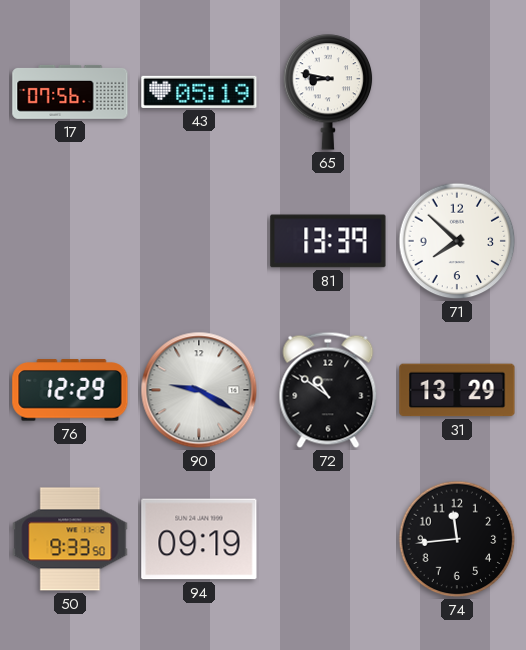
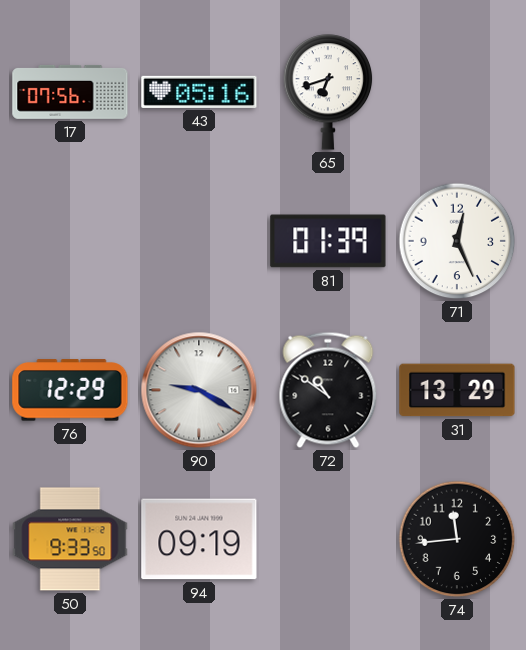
43: 05:19 -> 05:16
65: 8:47 -> 6:42
81: 13:39 -> 01:39
71: 7:52 -> 12:26
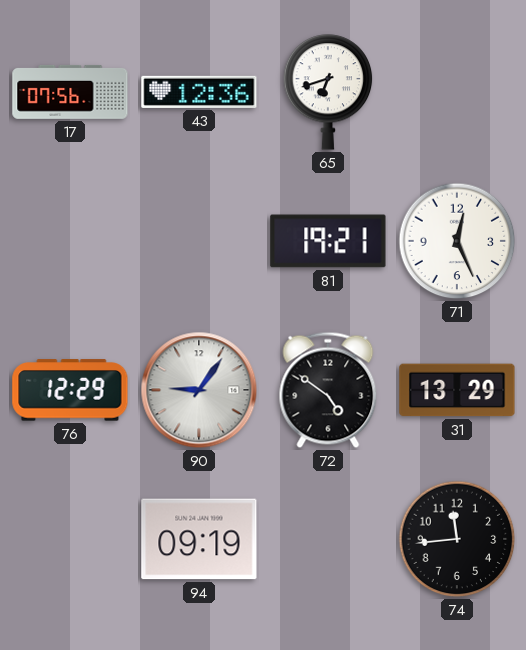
43: 05:16 -> 12:36
81: 01:39 -> 19:21
90: 9:20 -> 9:06
72: 10:51 -> 4:51
50: 9:33 -> none
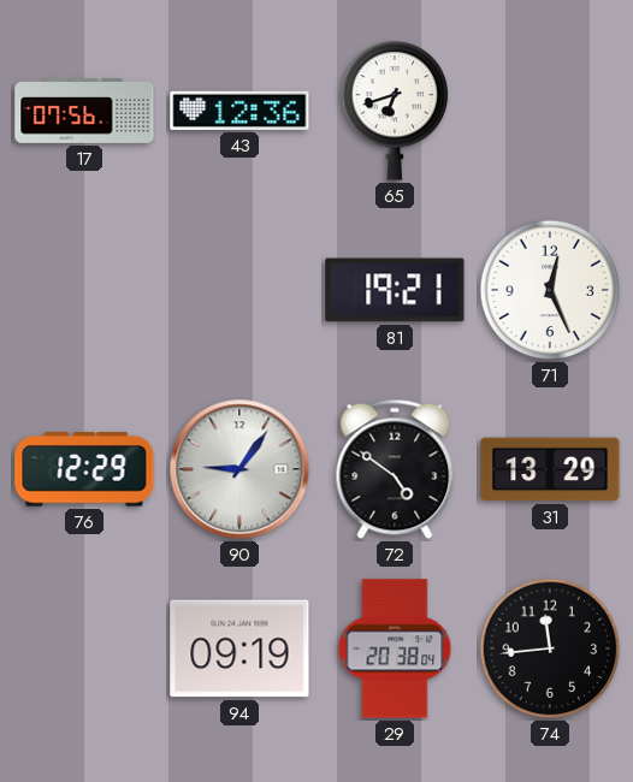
29: none -> 20:38
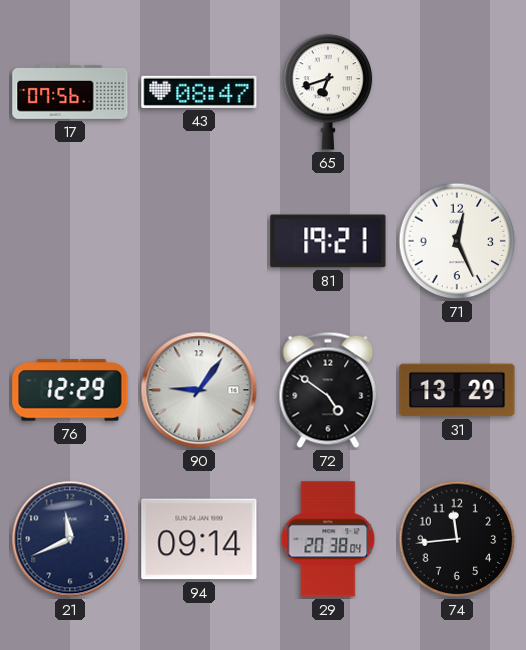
43: 12:36 -> 08:47
21: none -> 11:41
94: 09:19 -> 09:14
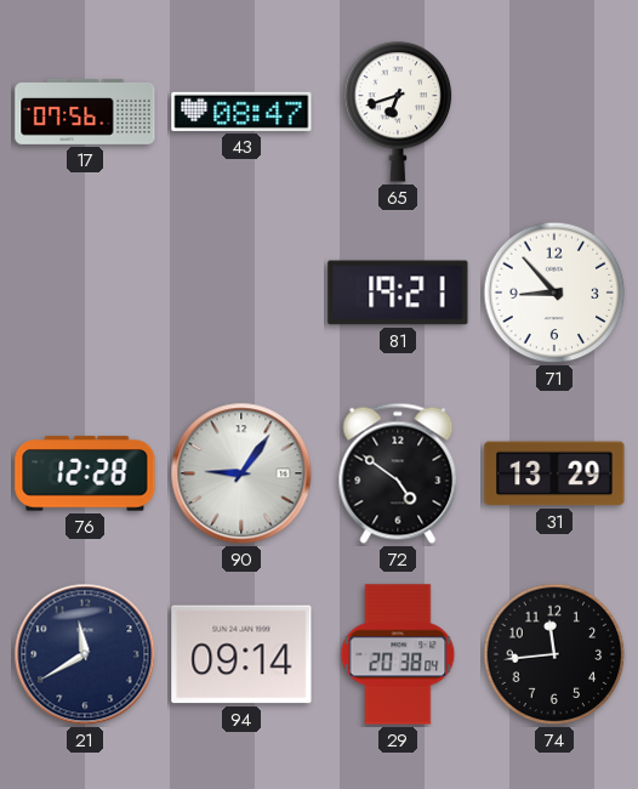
71: 12:26 -> 8:53
76: 12:29 -> 12:28
21: 11:41 -> 11:40
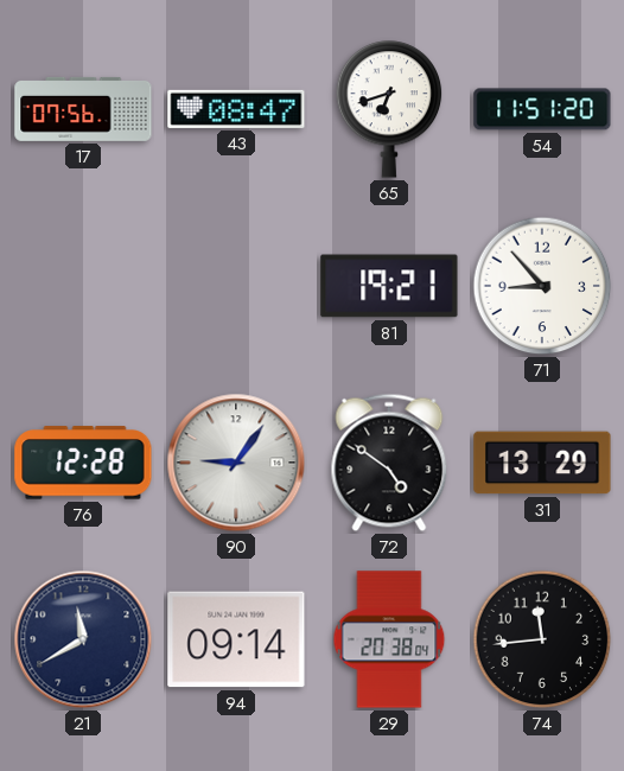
54: none -> 11:51
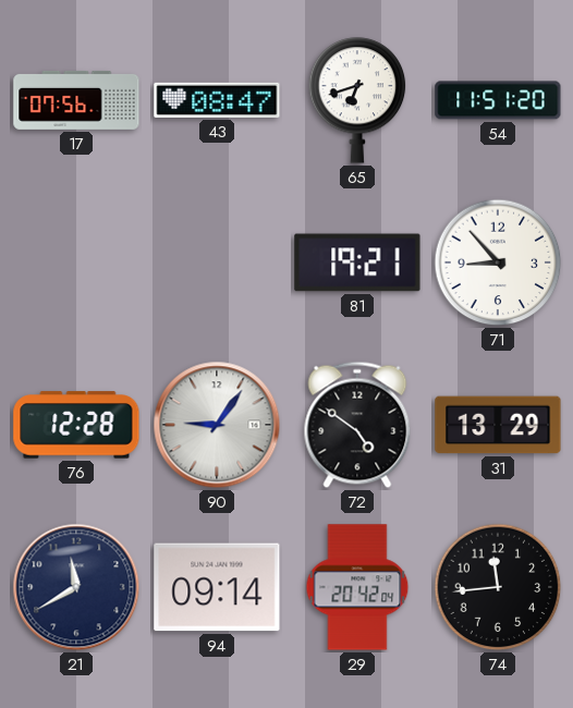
29: 20:38 -> 20:42
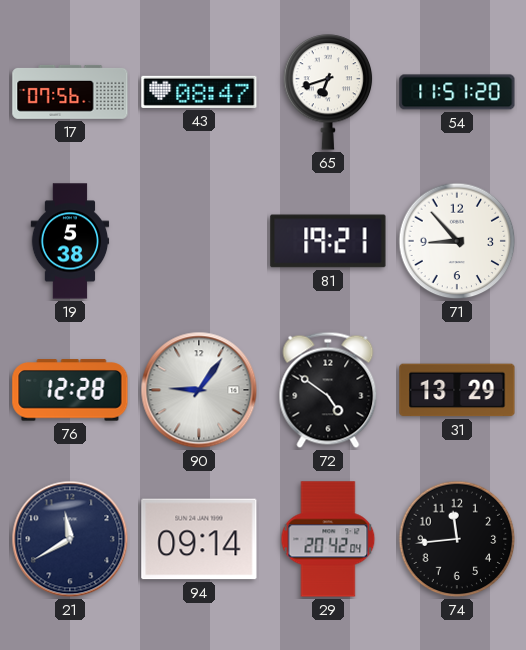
19: none -> 5:38
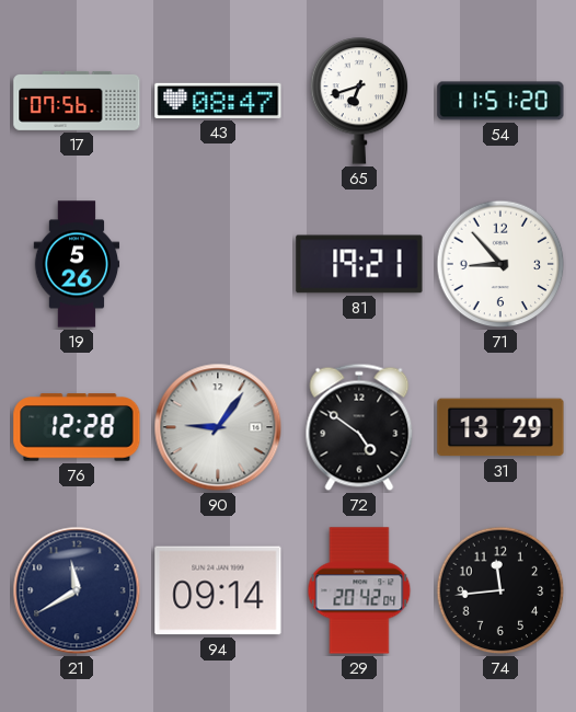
19: 5:38 -> 5:26
